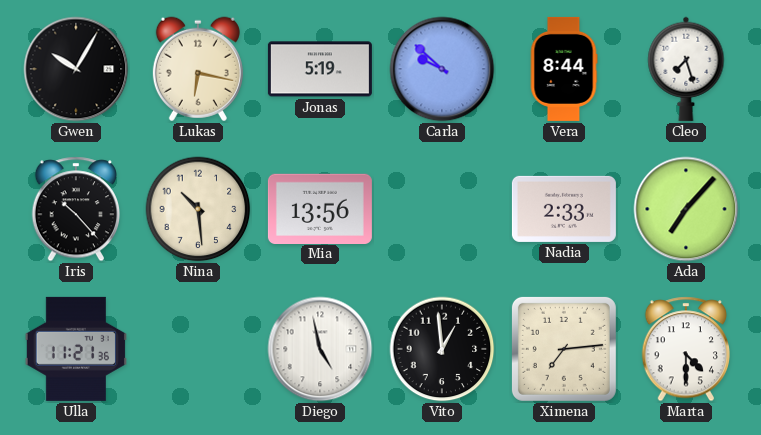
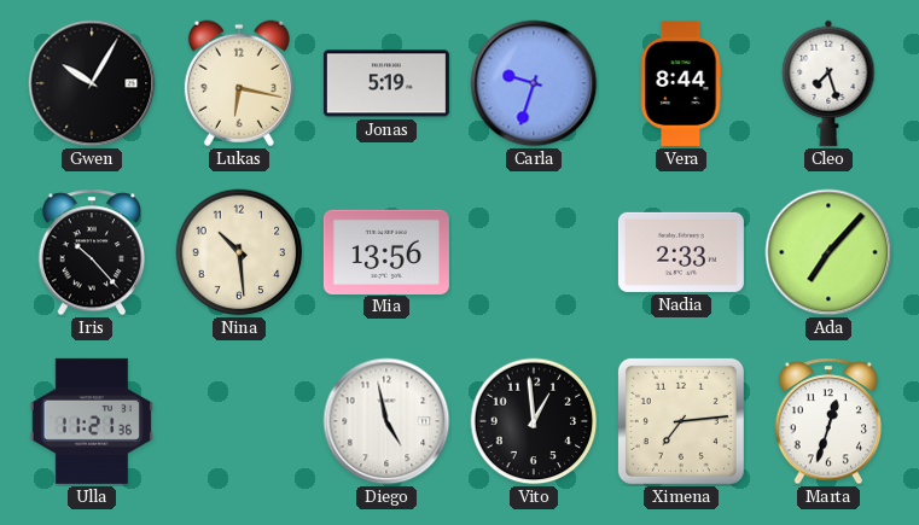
Carla: 9:52 -> 9:33
Marta: 4:30 -> 12:33
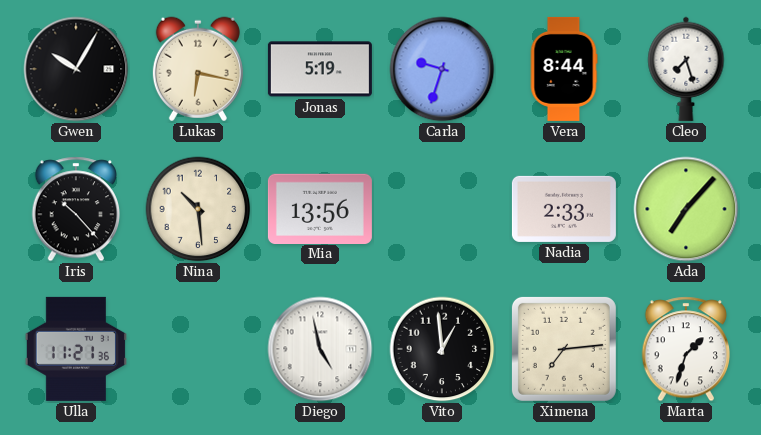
Marta: 12:33 -> 1:33
